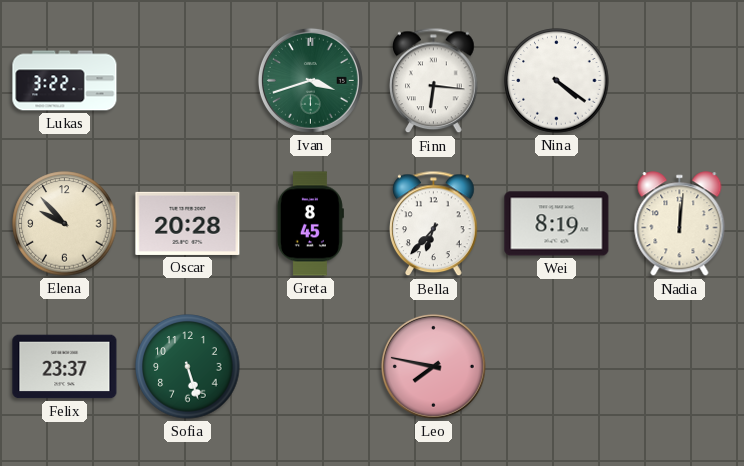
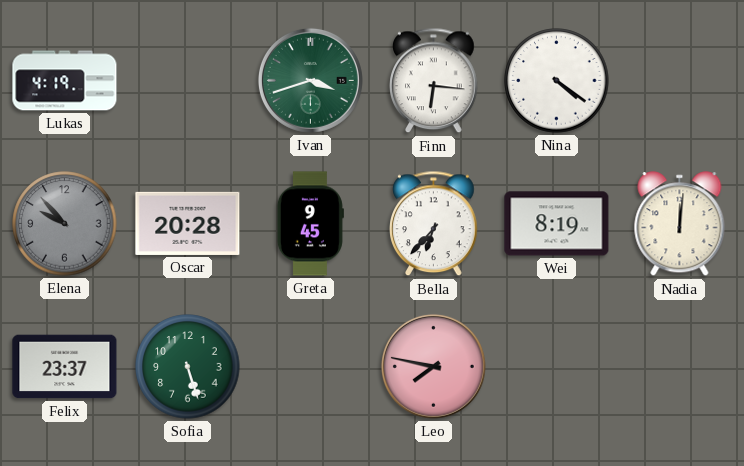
Lukas: 3:22 -> 4:19
Elena dial: cream -> grey
Greta: 8:45 -> 9:45
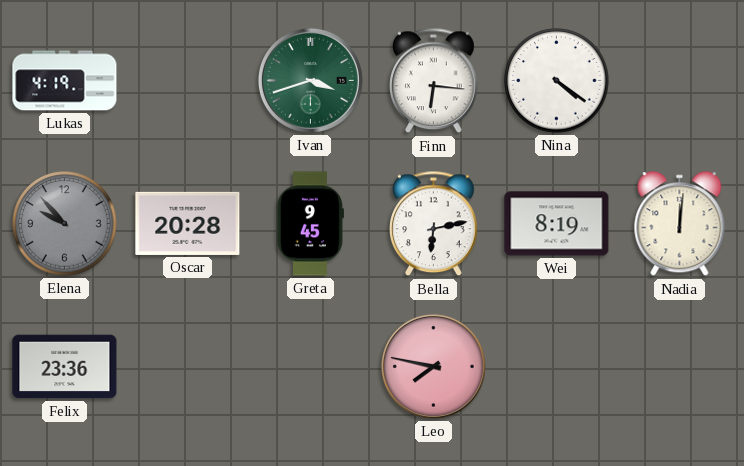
Bella: 6:37 -> 6:13
Felix: 23:37 -> 23:36
Sofia: 5:27 -> none
